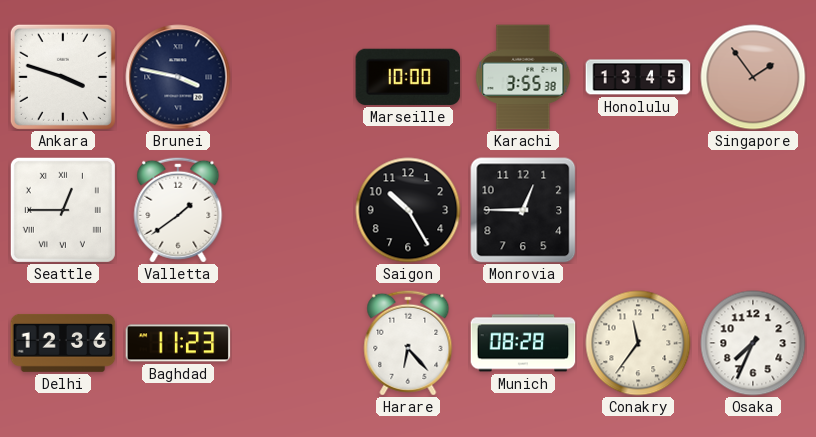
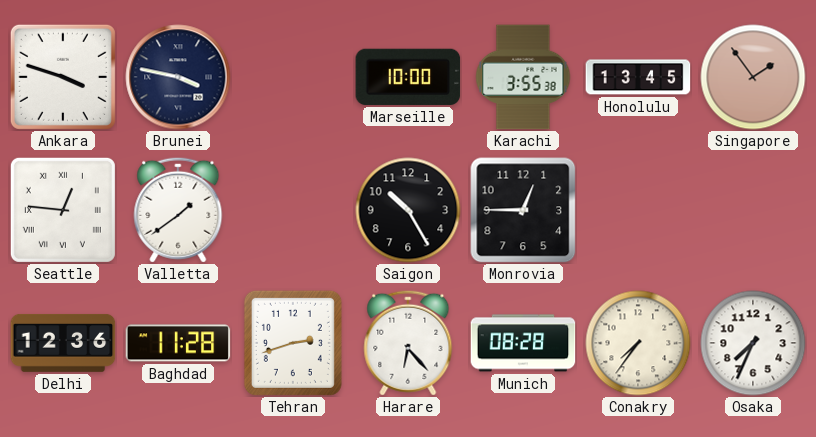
Seattle: 12:45 -> 12:46
Baghdad: 11:23 -> 11:28
Tehran: none -> 2:42
Conakry: 11:36 -> 7:36
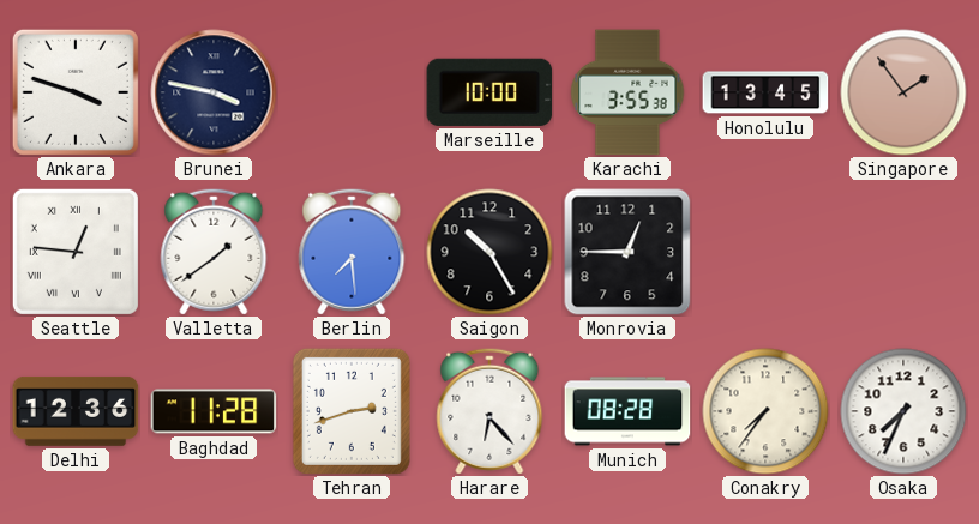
Berlin: none -> 7:29
